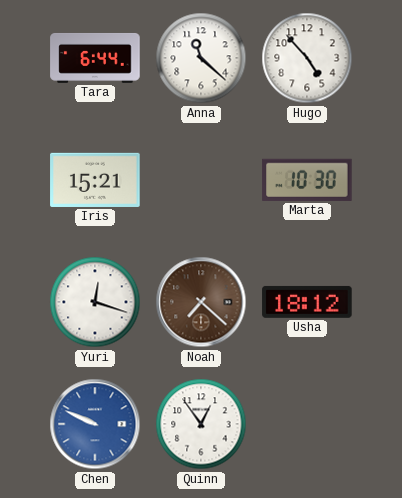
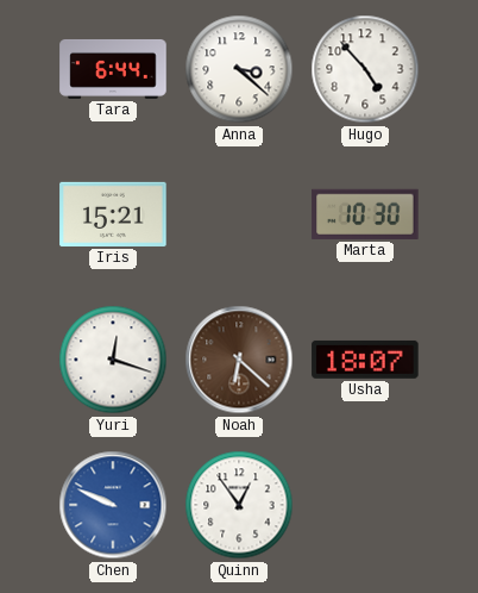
Anna: 11:22 -> 3:22
Noah: 7:22 -> 6:22
Usha: 18:12 -> 18:07
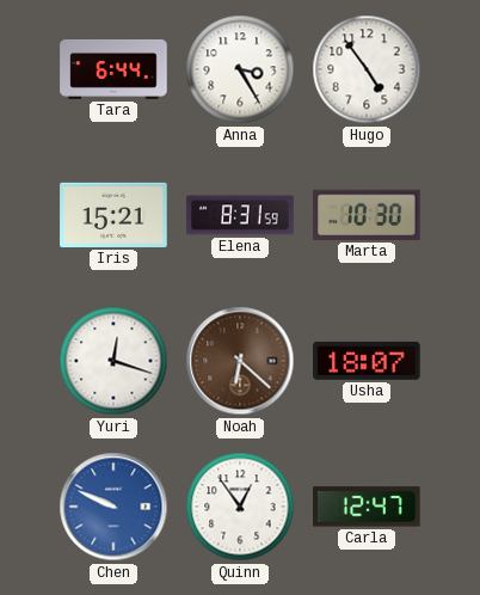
Anna: 3:22 -> 3:25
Hugo: 4:53 -> 4:54
Elena: none -> 8:31
Carla: none -> 12:47
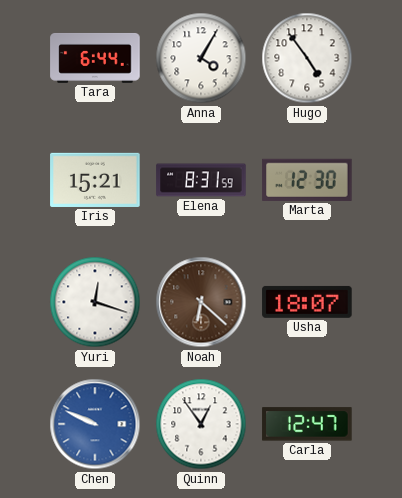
Anna: 3:25 -> 4:05
Marta: 10:30 -> 12:30
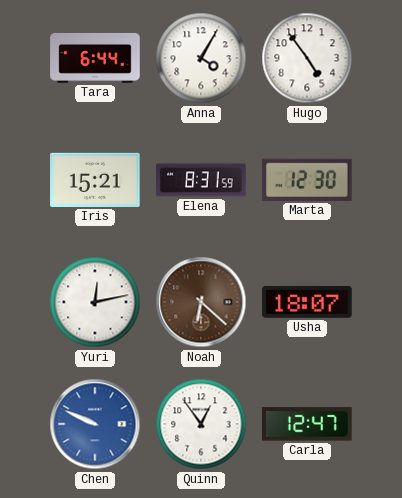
Yuri: 12:18 -> 12:13
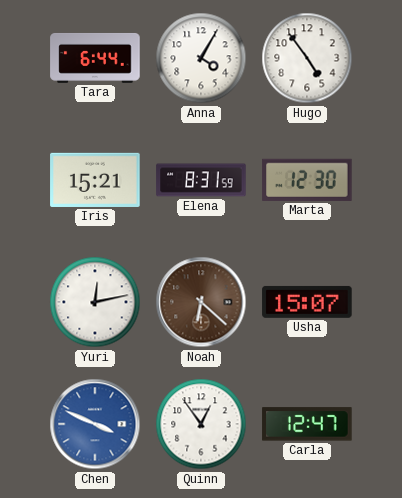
Usha: 18:07 -> 15:07
Chen: 9:49 -> 3:49
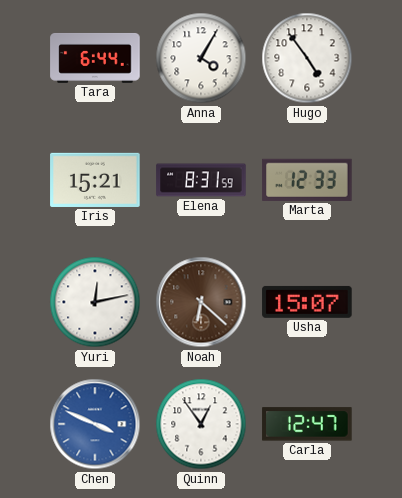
Marta: 12:30 -> 12:33
